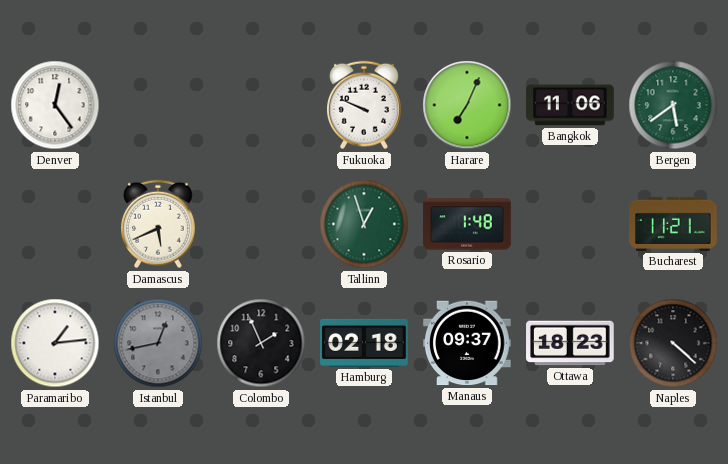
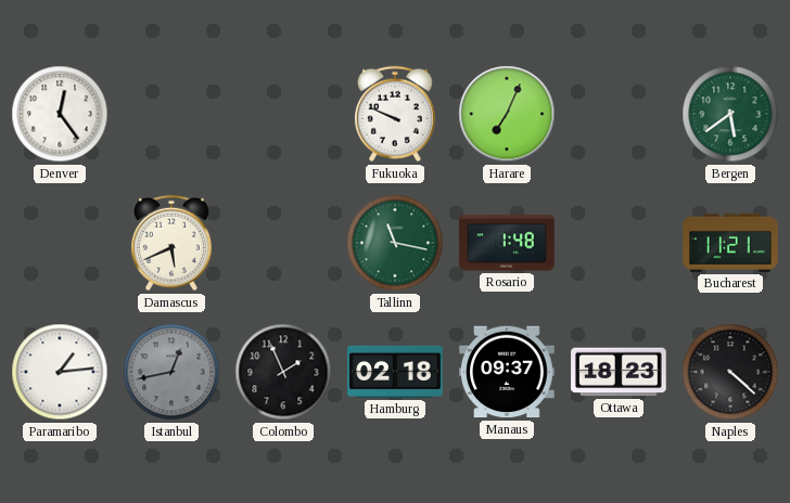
Bangkok: 11:06 -> none
Tallinn: 12:57 -> 11:17
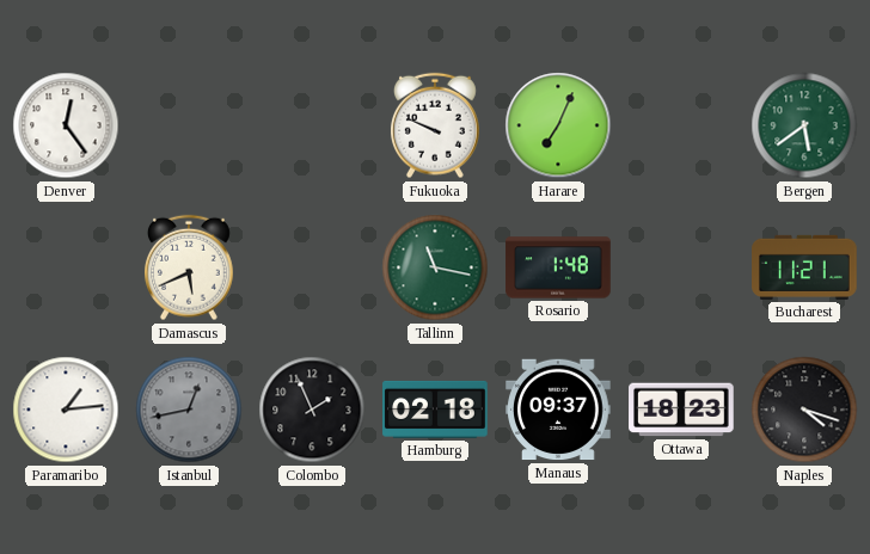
Naples: 4:22 -> 4:18
